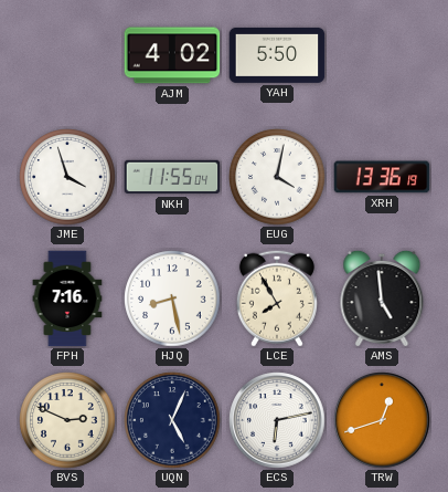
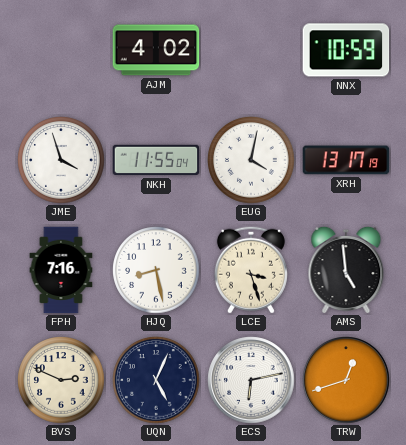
YAH: 5:50 -> none
NNX: none -> 10:59
XRH: 13:36 -> 13:17
LCE: 7:55 -> 3:27
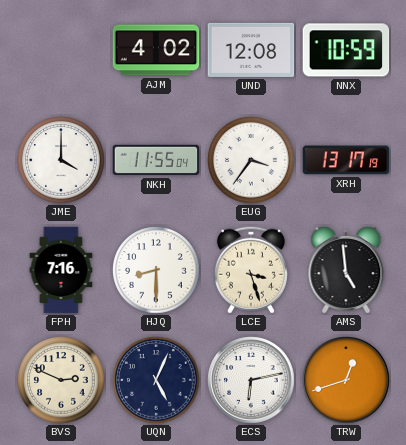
UND: none -> 12:08
JME: 3:57 -> 4:00
EUG: 4:02 -> 3:36
HJQ: 8:28 -> 8:30
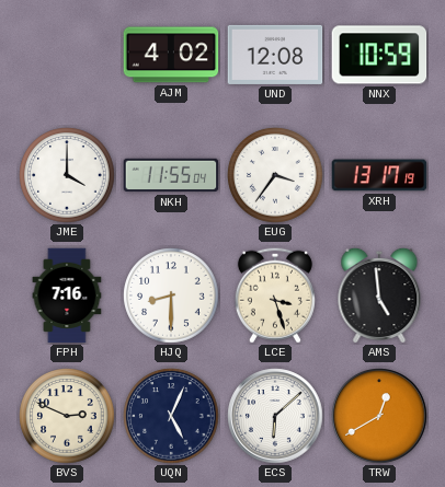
ECS: 6:13 -> 6:08
TRW: 12:42 -> 12:40
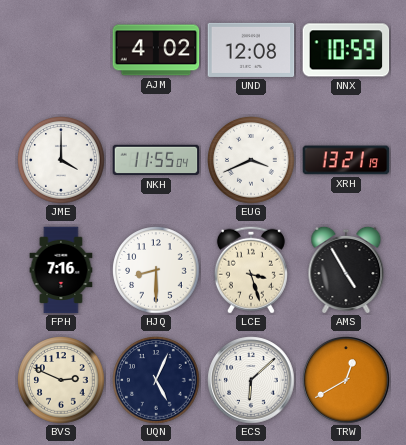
EUG: 3:36 -> 3:41
XRH: 13:17 -> 13:21
AMS: 4:59 -> 4:55
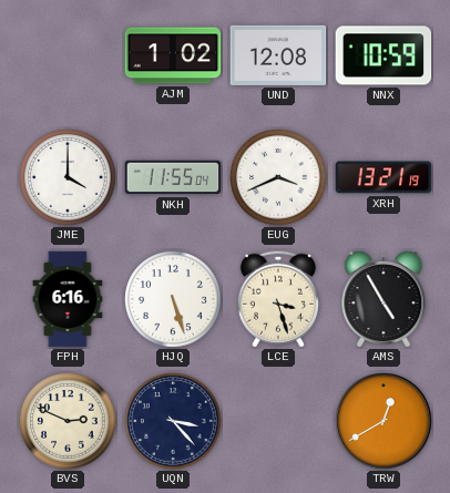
AJM: 4:02 -> 1:02
FPH: 7:16 -> 6:16
HJQ: 8:30 -> 5:27
UQN: 5:04 -> 3:23
ECS: 6:08 -> none
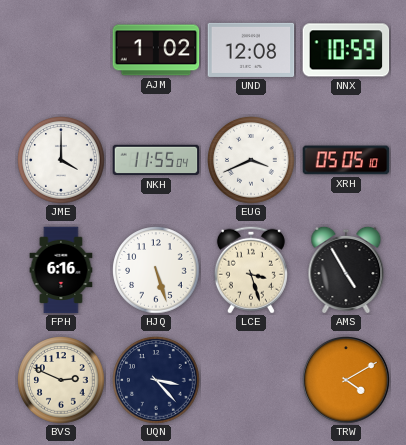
XRH: 13:21 -> 05:05
TRW: 12:40 -> 4:10
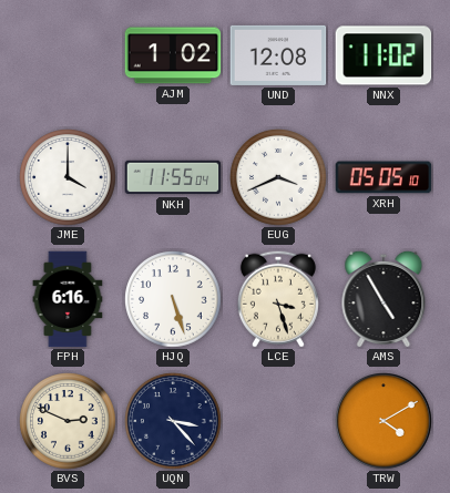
NNX: 10:59 -> 11:02
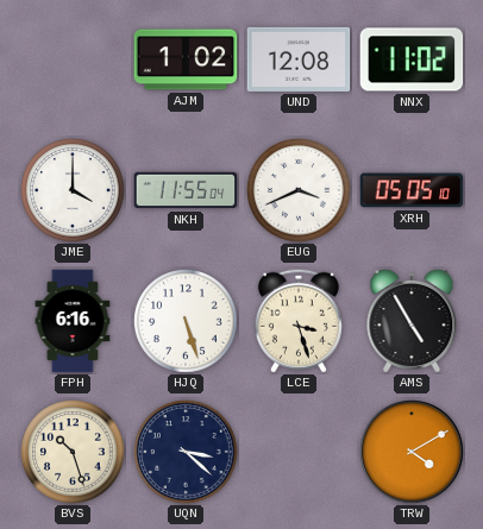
BVS: 2:49 -> 10:27
UQN: 3:23 -> 3:22
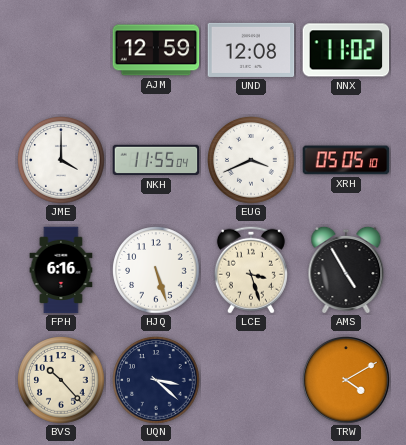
AJM: 1:02 -> 12:59
BVS: 10:27 -> 10:23
